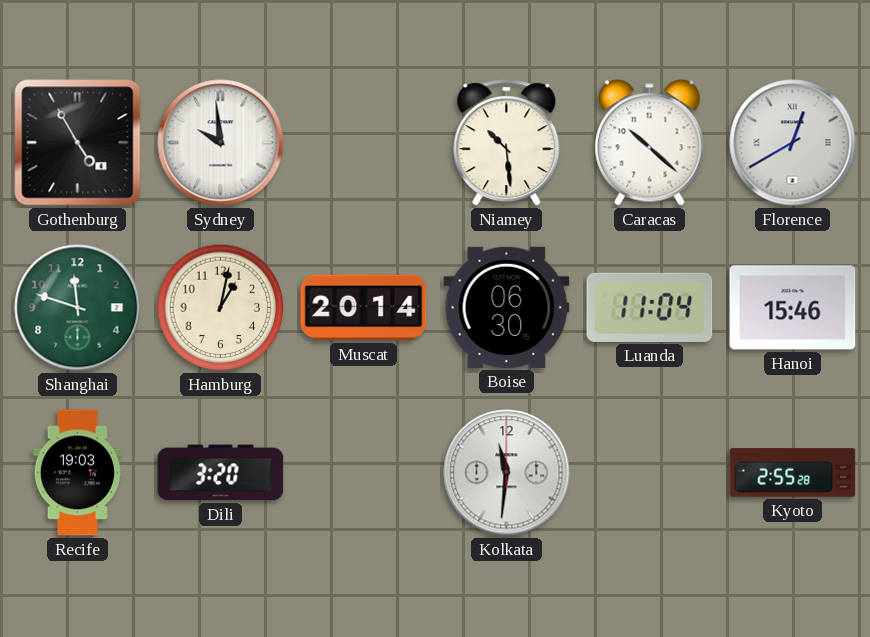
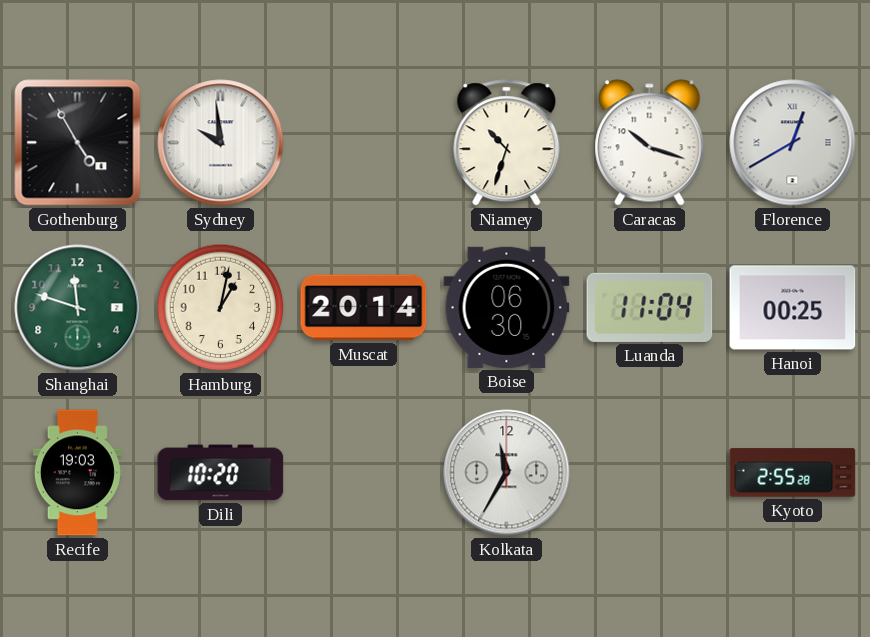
Niamey: 10:29 -> 10:33
Caracas: 10:22 -> 10:18
Hanoi: 15:46 -> 00:25
Dili: 3:20 -> 10:20
Kolkata: 11:31 -> 11:35
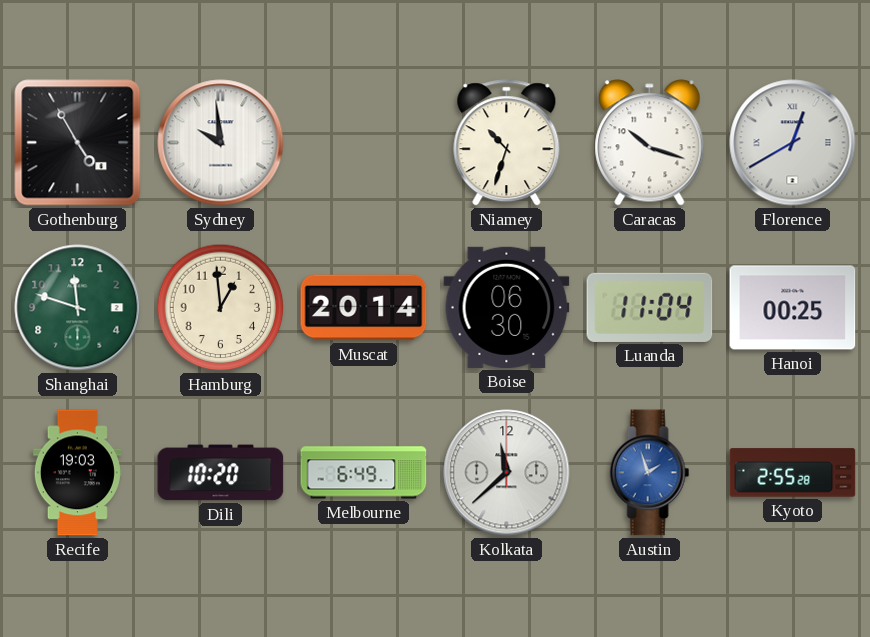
Hamburg: 1:02 -> 12:59
Melbourne: none -> 6:49
Kolkata: 11:35 -> 11:38
Austin: none -> 1:57
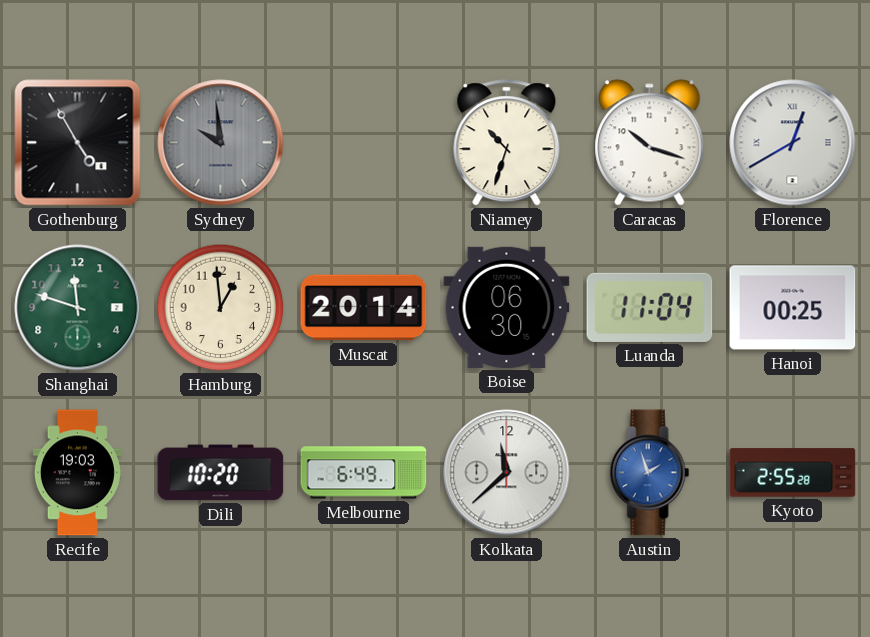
Sydney dial: white -> grey
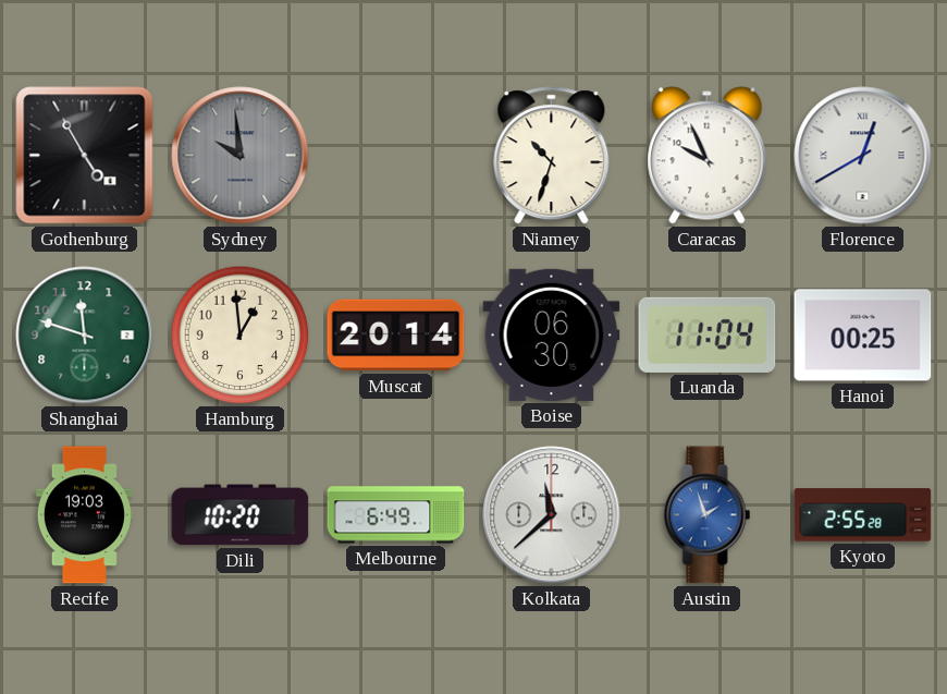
Caracas: 10:18 -> 9:56
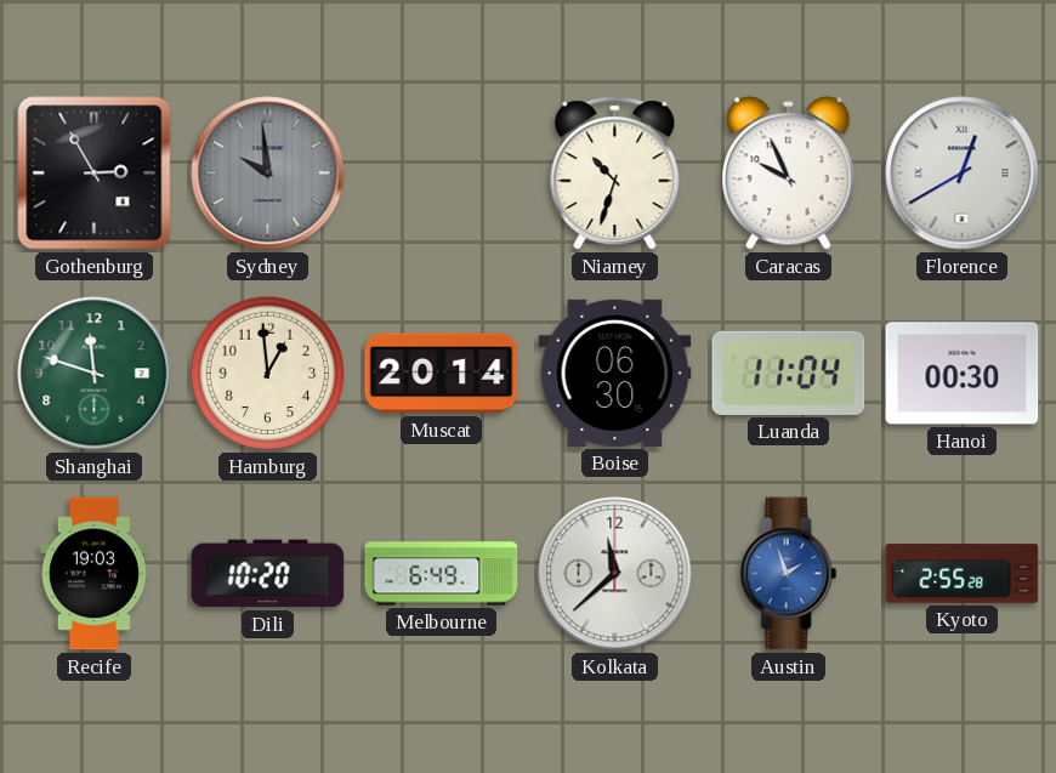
Gothenburg: 4:55 -> 2:55
Hanoi: 00:25 -> 00:30
